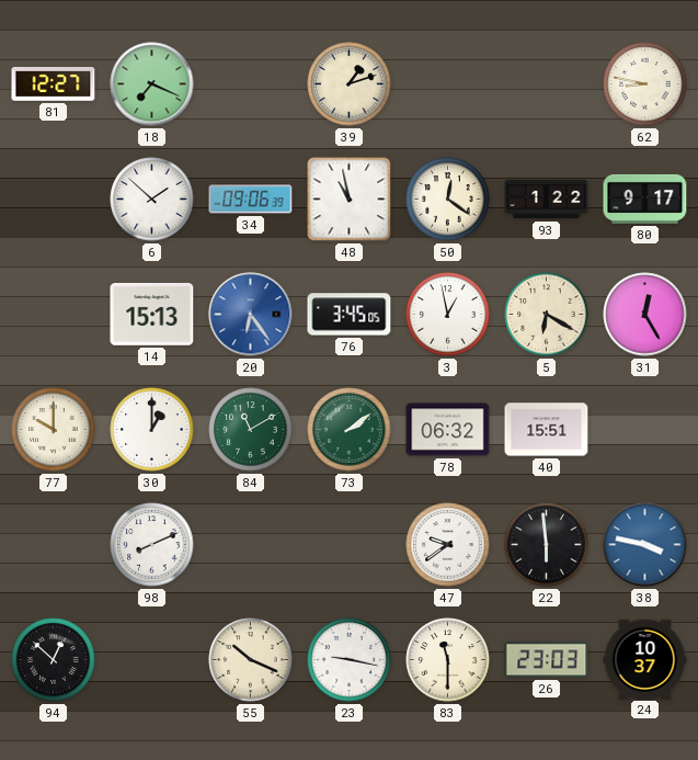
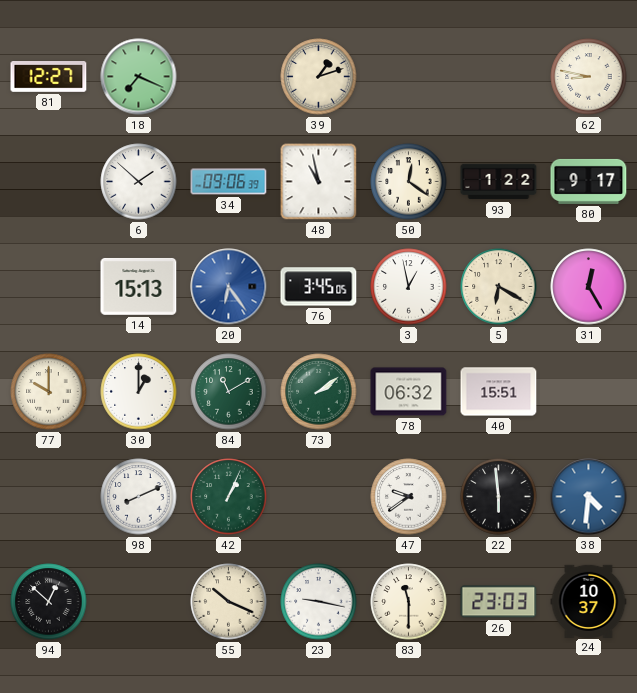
42: none -> 1:04
38: 3:47 -> 4:31
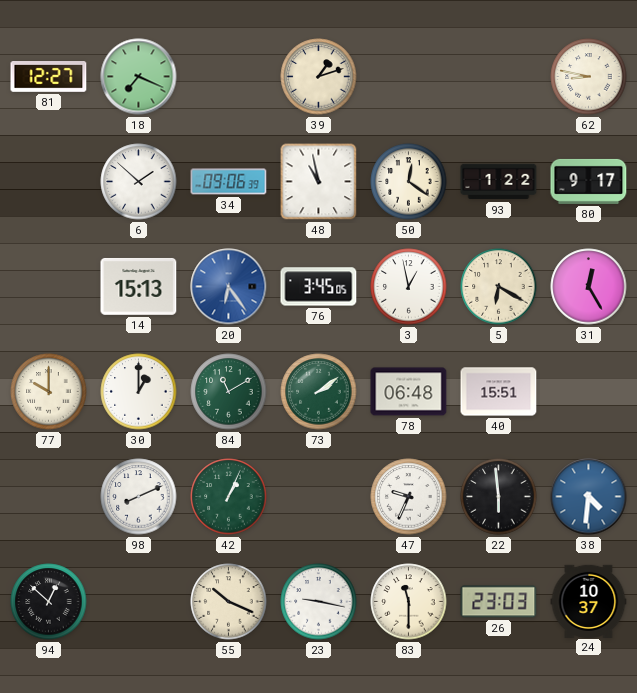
78: 06:32 -> 06:48
47: 9:39 -> 9:34
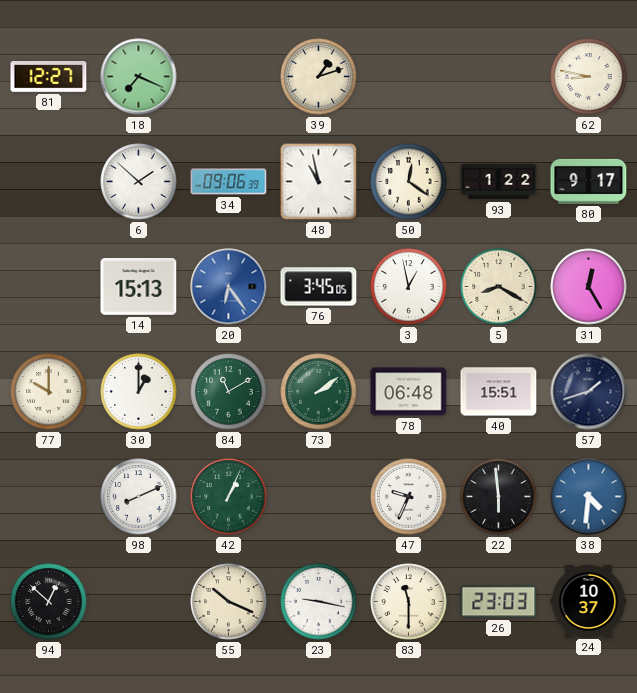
5: 6:20 -> 8:20
57: none -> 1:42
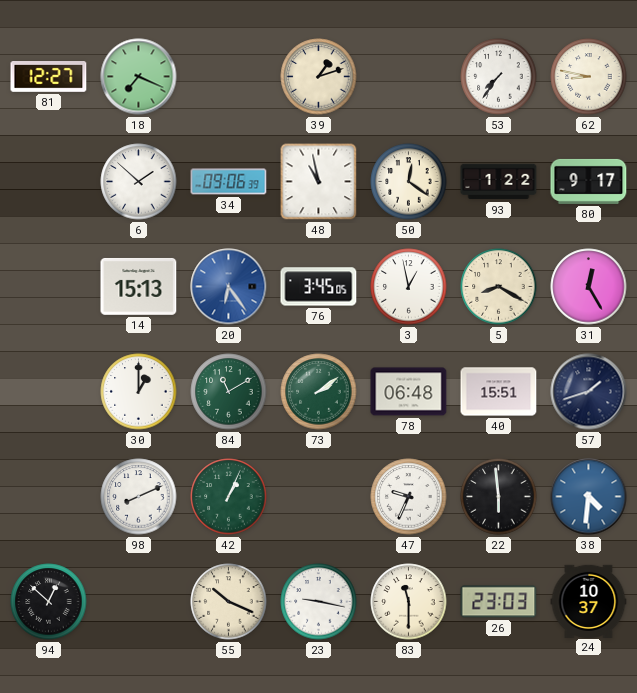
53: none -> 7:36
77: 10:00 -> none
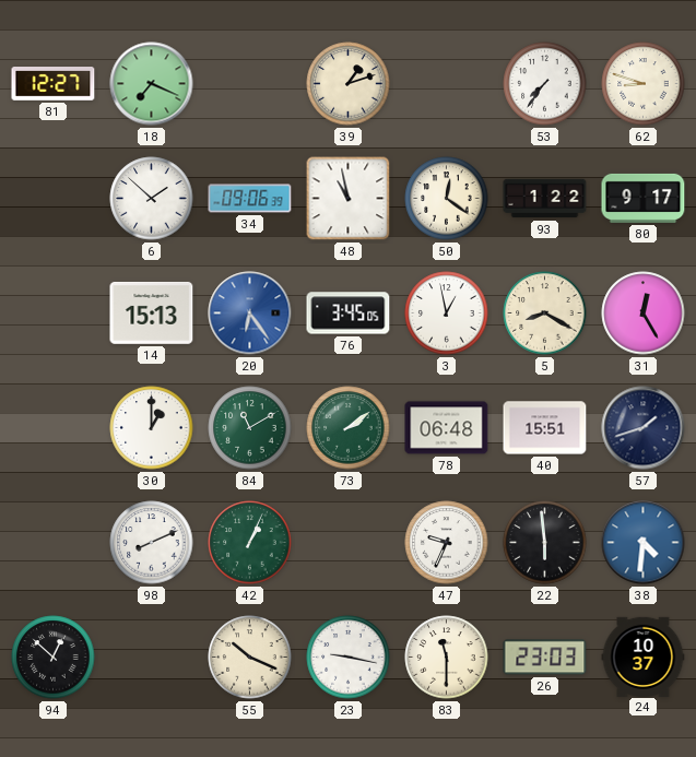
62: 8:47 -> 8:48
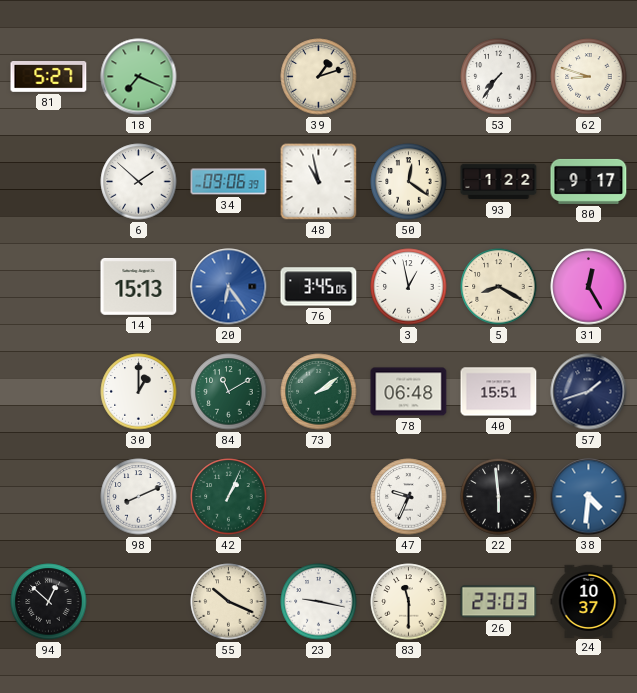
81: 12:27 -> 5:27
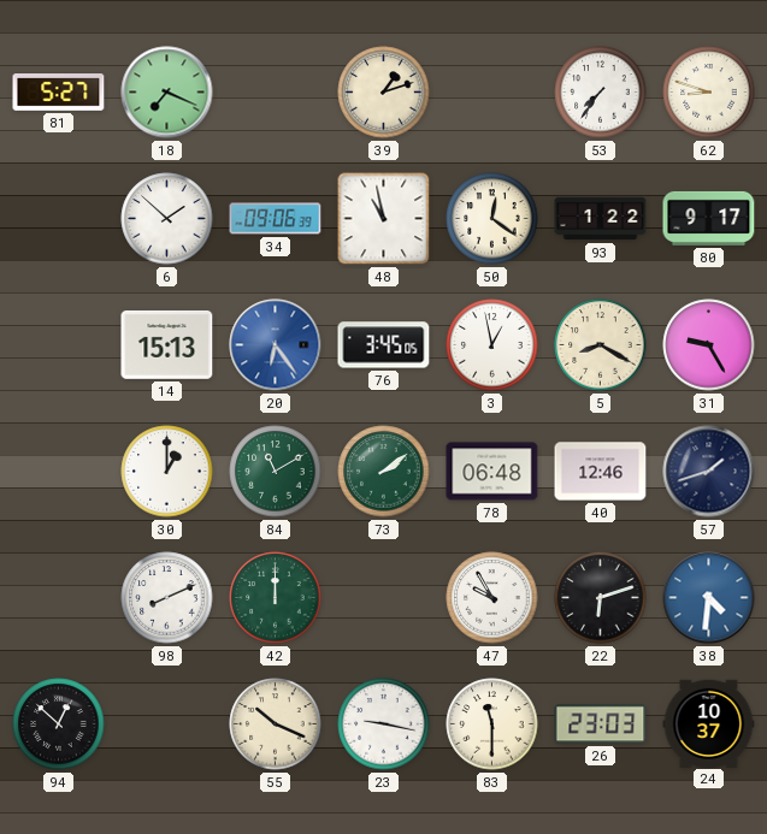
31: 12:25 -> 9:25
40: 15:51 -> 12:46
42: 1:04 -> 12:00
47: 9:34 -> 9:55
22: 5:59 -> 6:12
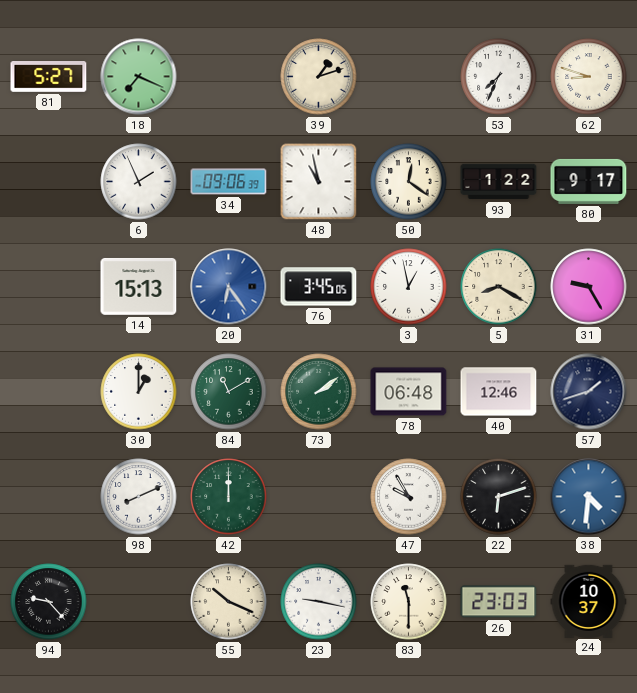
53: 7:36 -> 7:34
6: 1:52 -> 1:56
94: 12:52 -> 9:23
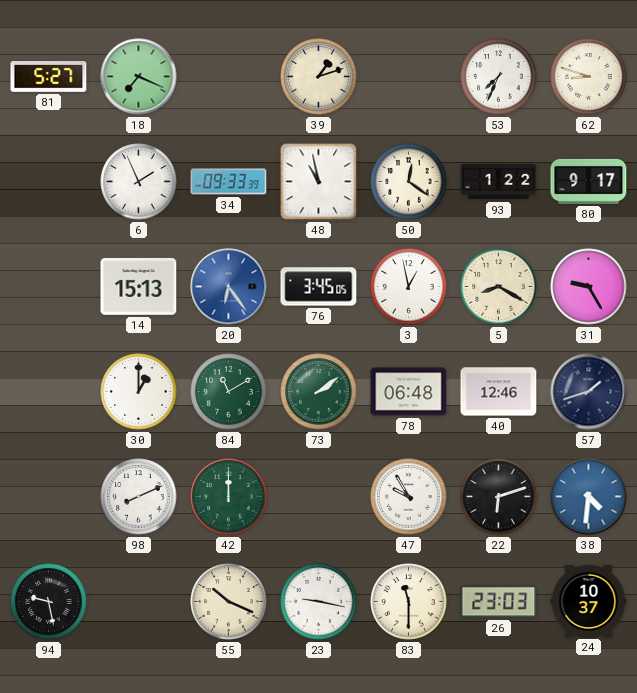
34: 09:06 -> 09:33
94: 9:23 -> 9:28
